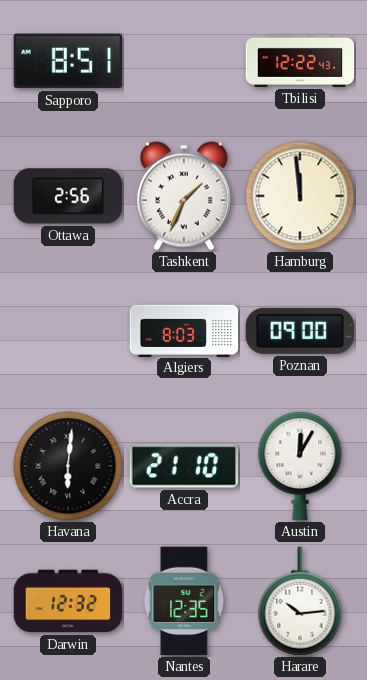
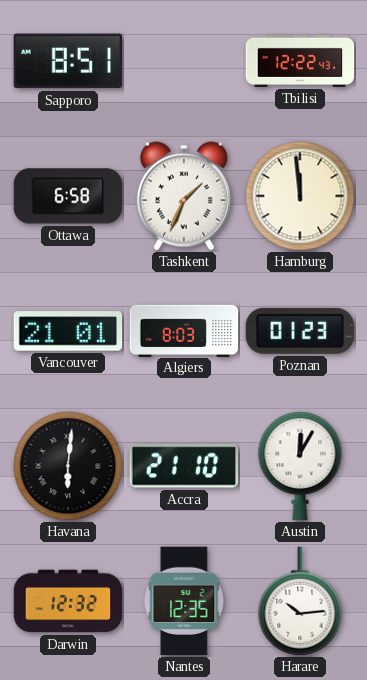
Ottawa: 2:56 -> 6:58
Vancouver: none -> 21:01
Poznan: 09:00 -> 01:23
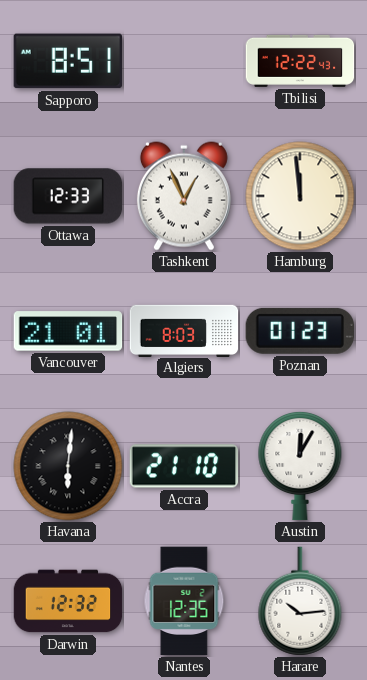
Ottawa: 6:58 -> 12:33
Tashkent: 1:34 -> 12:56
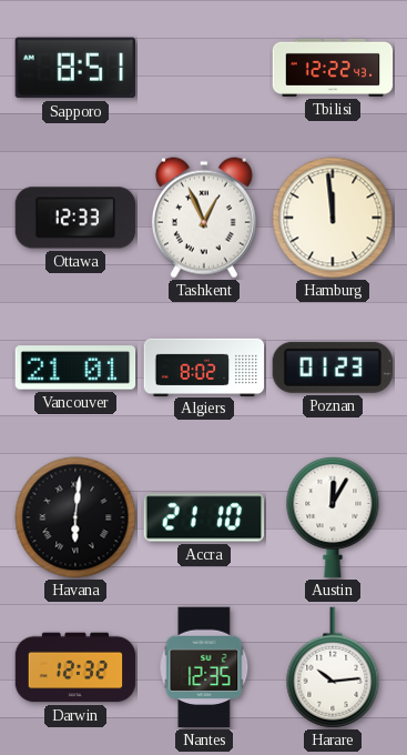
Algiers: 8:03 -> 8:02
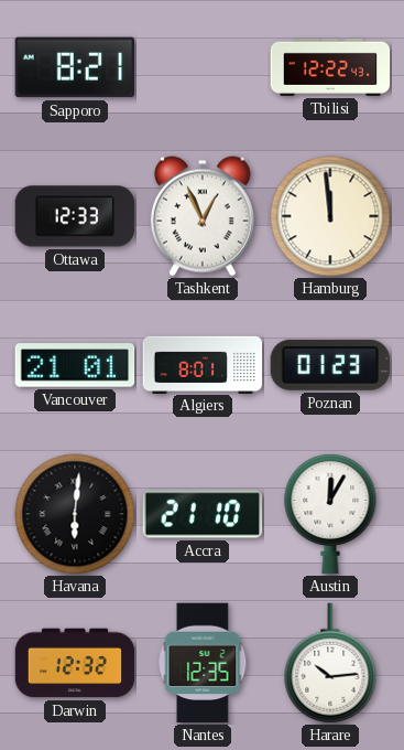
Sapporo: 8:51 -> 8:21
Algiers: 8:02 -> 8:01
